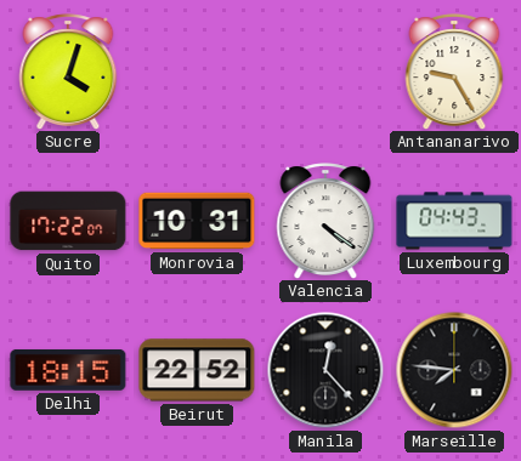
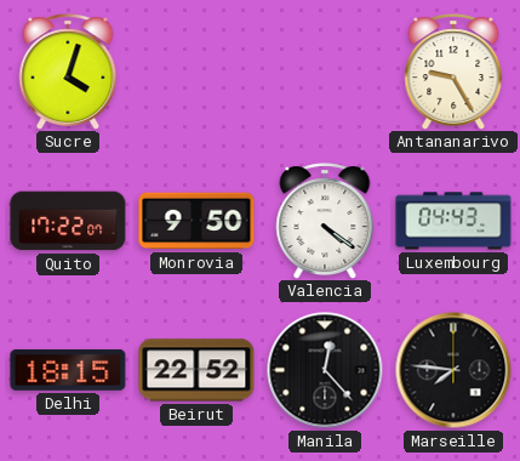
Monrovia: 10:31 -> 9:50
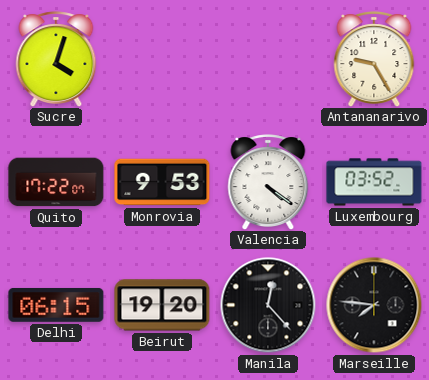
Monrovia: 9:50 -> 9:53
Luxembourg: 04:43 -> 03:52
Delhi: 18:15 -> 06:15
Beirut: 22:52 -> 19:20
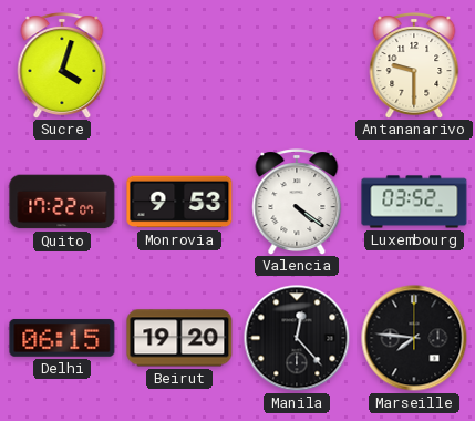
Antananarivo: 9:25 -> 9:30
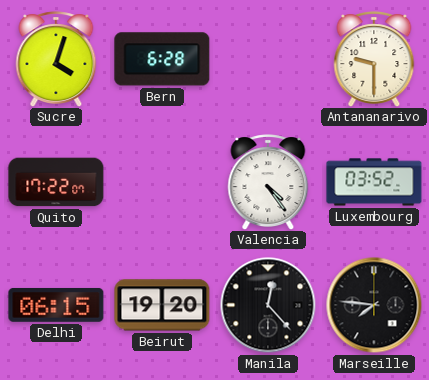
Bern: none -> 6:28
Monrovia: 9:53 -> none
Valencia: 4:21 -> 4:24
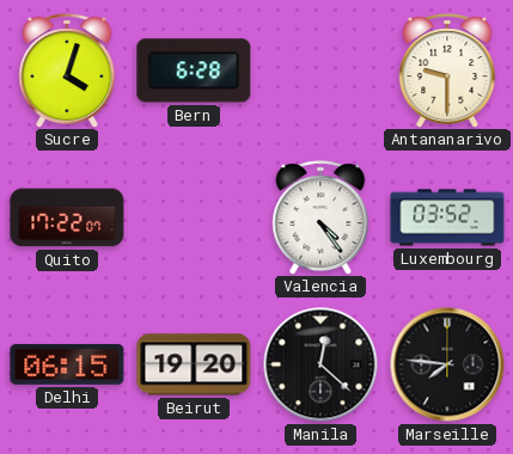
Manila: 12:23 -> 12:22
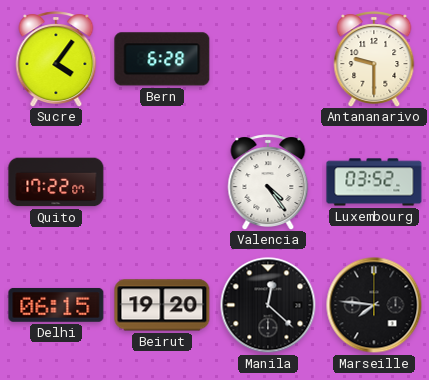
Sucre: 4:03 -> 4:06
